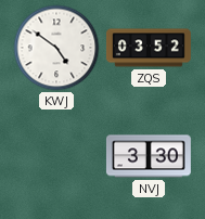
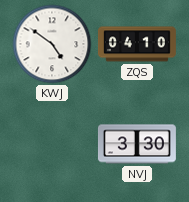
ZQS: 03:52 -> 04:10
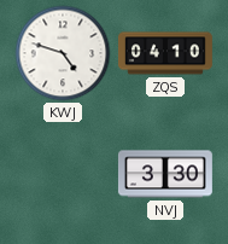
KWJ: 4:51 -> 4:48
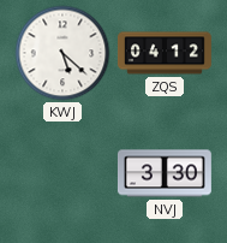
KWJ: 4:48 -> 5:22
ZQS: 04:10 -> 04:12
